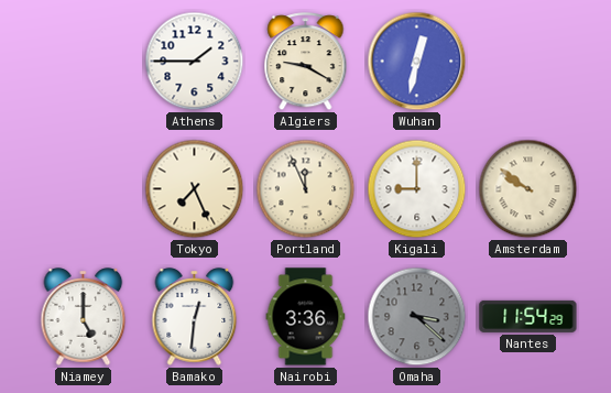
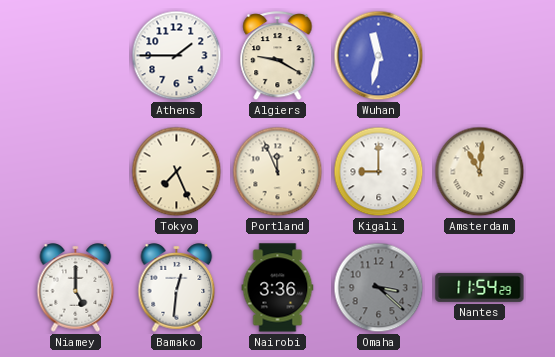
Wuhan: 12:32 -> 11:32
Amsterdam: 9:51 -> 11:01
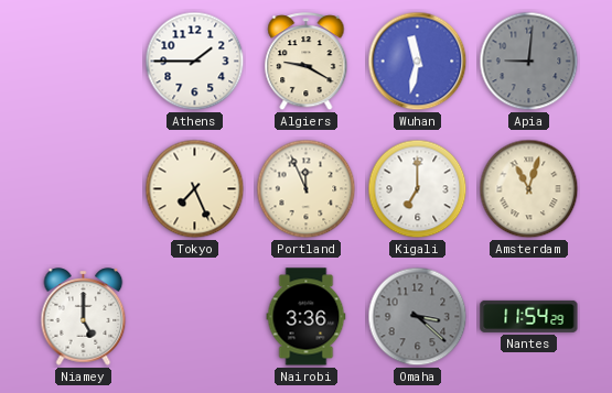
Apia: none -> 9:01
Kigali: 9:00 -> 7:00
Amsterdam: 11:01 -> 11:03
Bamako: 12:31 -> none
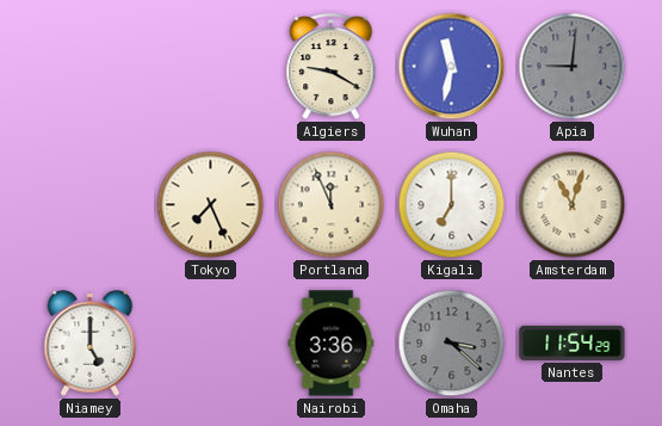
Athens: 1:45 -> none
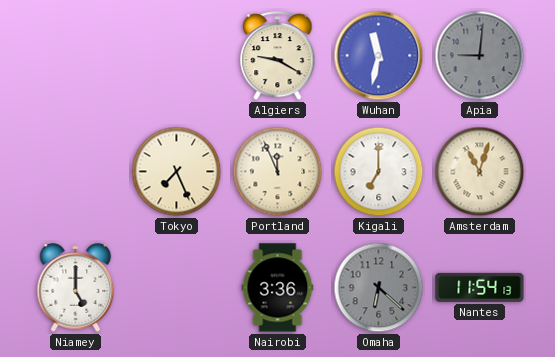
Omaha: 3:22 -> 6:22
Nantes: 11:54:29 -> 11:54:13
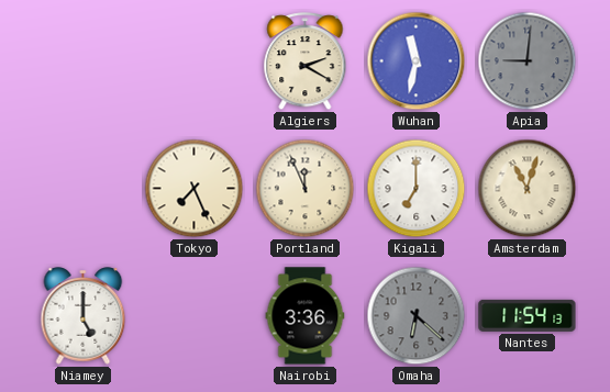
Algiers: 9:20 -> 2:20
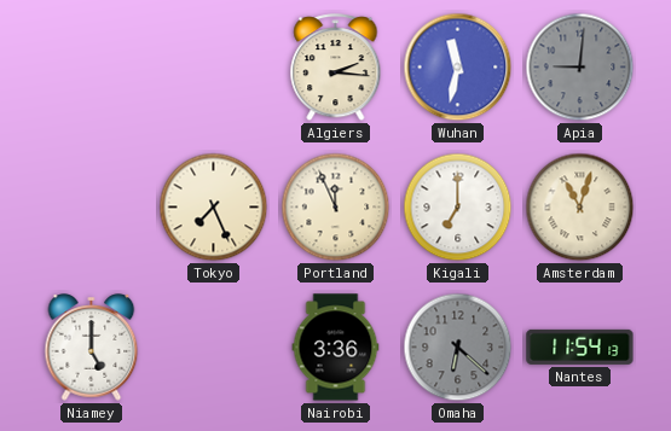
Algiers: 2:20 -> 2:16
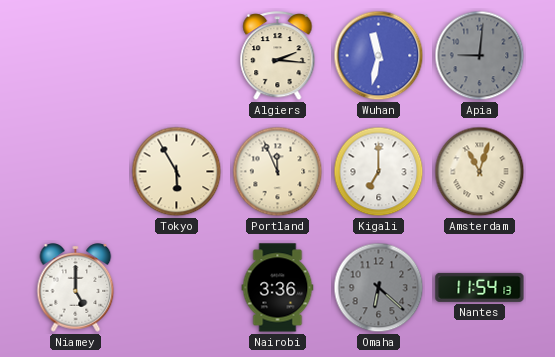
Tokyo: 7:26 -> 5:55
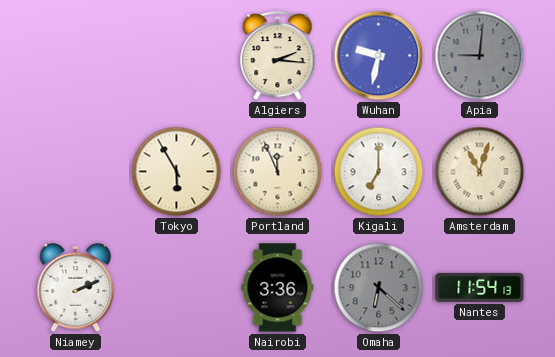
Wuhan: 11:32 -> 9:32
Niamey: 5:00 -> 2:11
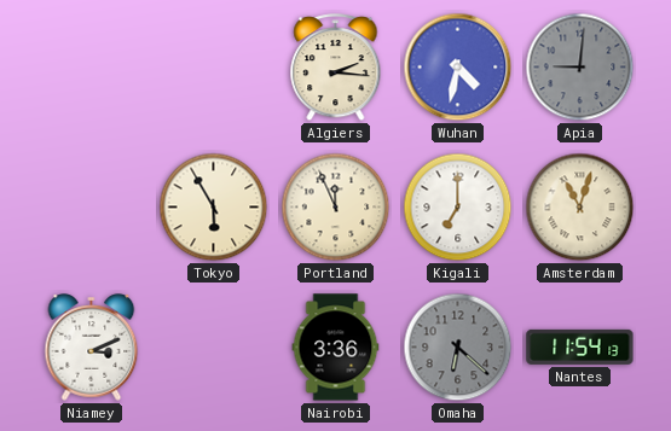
Wuhan: 9:32 -> 4:32
Niamey: 2:11 -> 3:11
